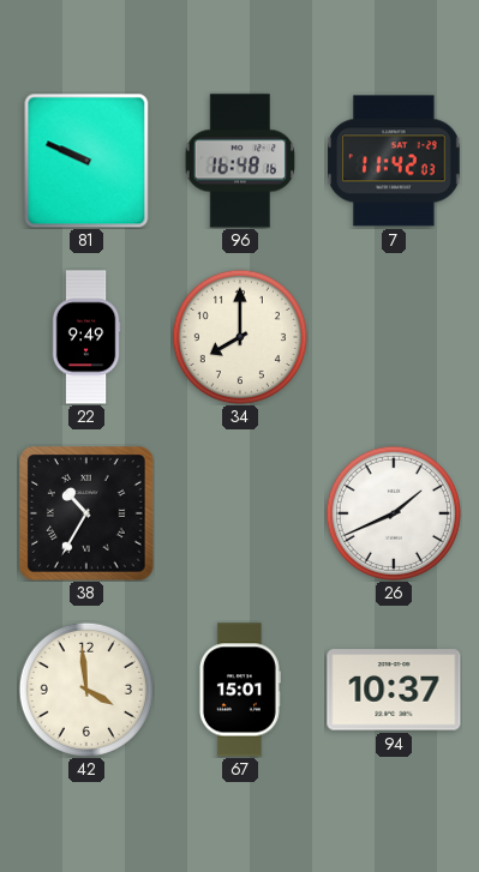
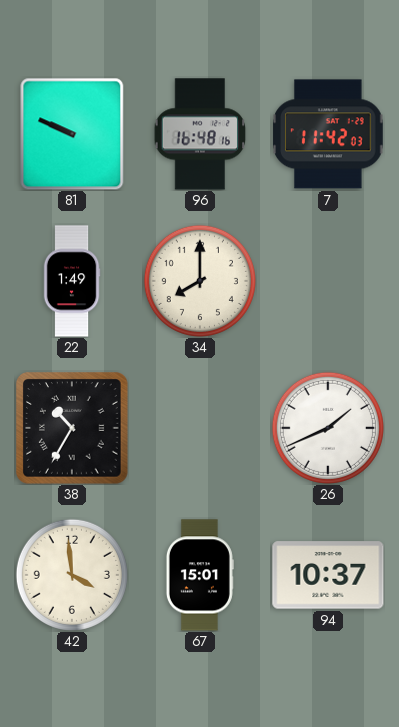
22: 9:49 -> 1:49
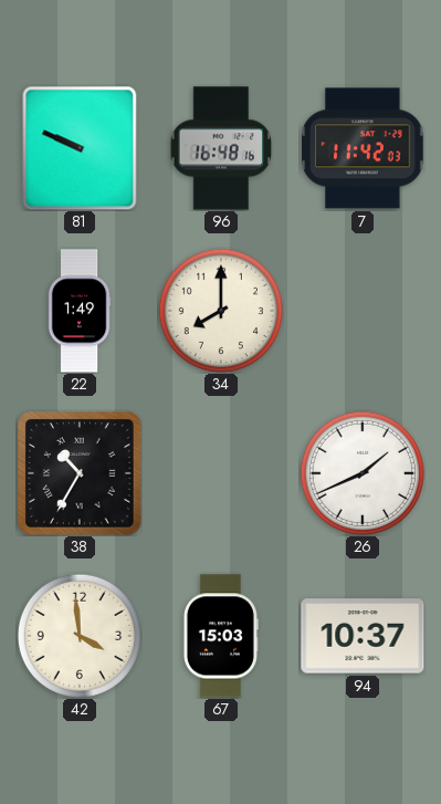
67: 15:01 -> 15:03
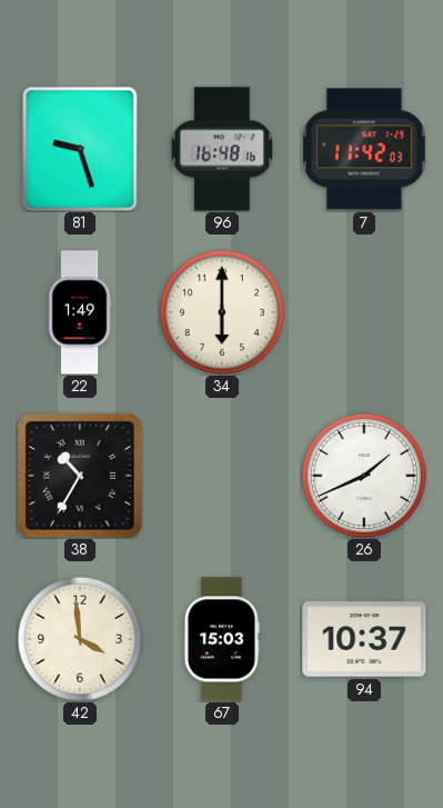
81: 9:49 -> 9:27
34: 8:00 -> 6:00
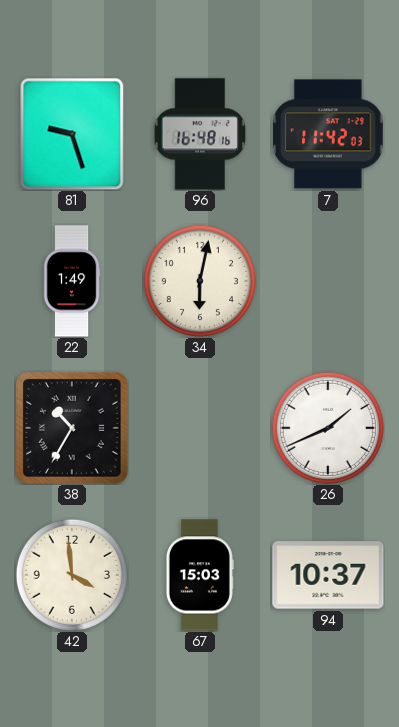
34: 6:00 -> 6:02
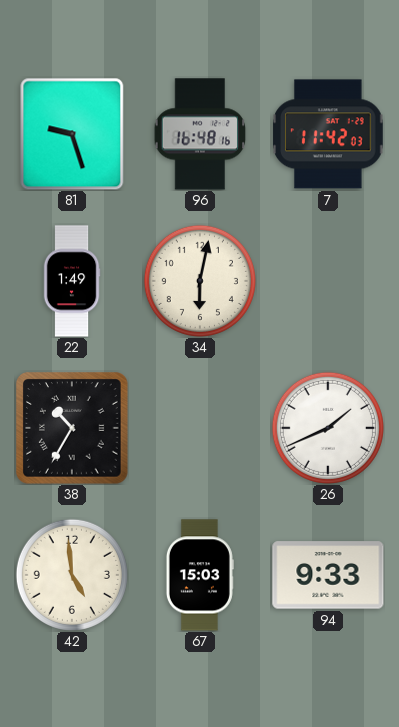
42: 3:59 -> 4:59
94: 10:37 -> 9:33
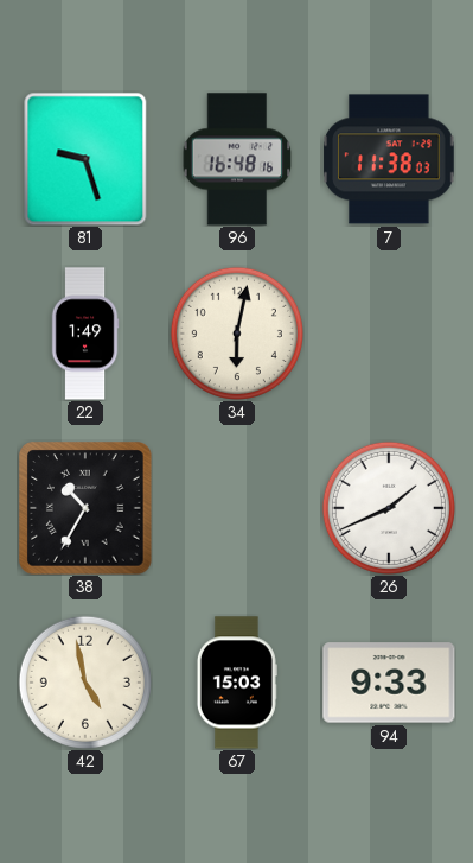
7: 11:42 -> 11:38
42: 4:59 -> 4:58
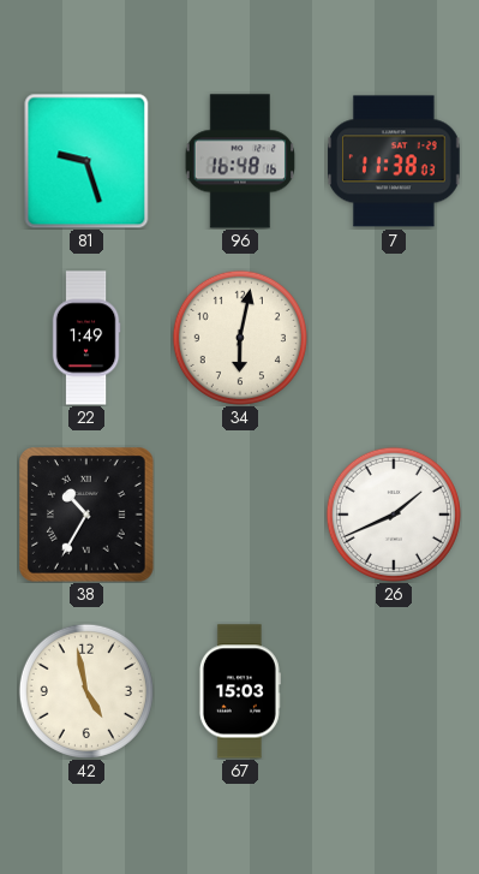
94: 9:33 -> none
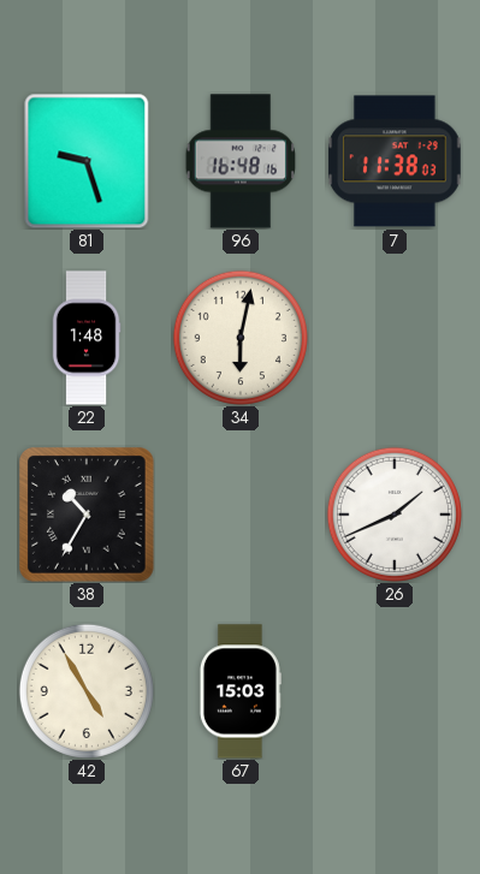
22: 1:49 -> 1:48
42: 4:58 -> 4:55
